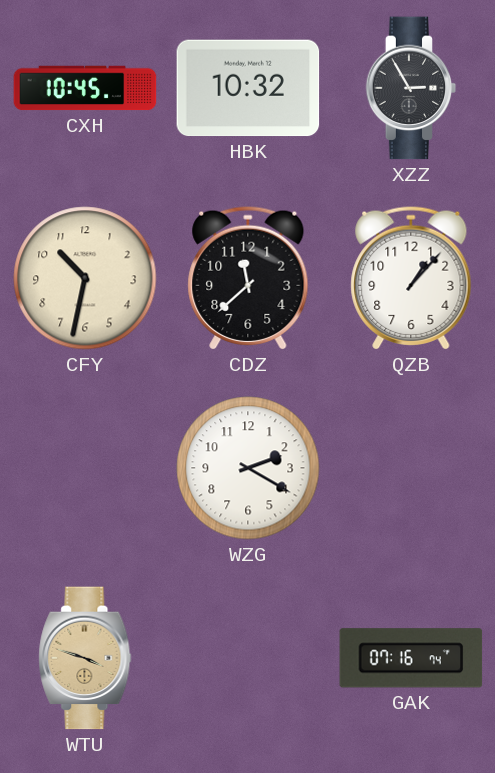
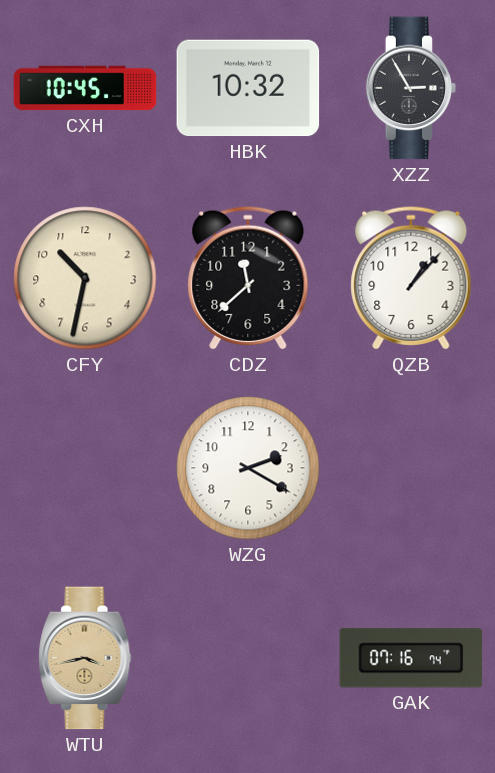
WTU: 3:48 -> 3:43
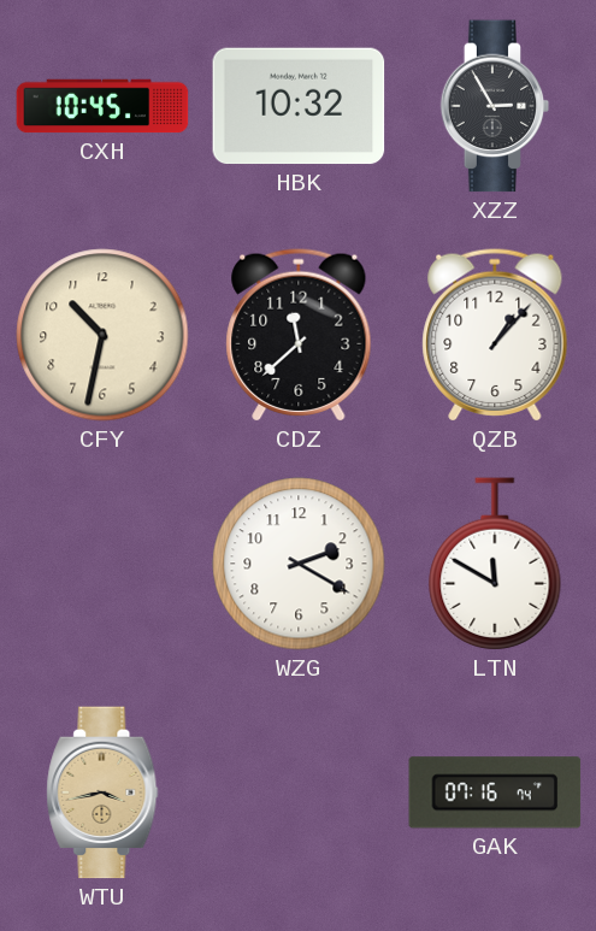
LTN: none -> 11:50
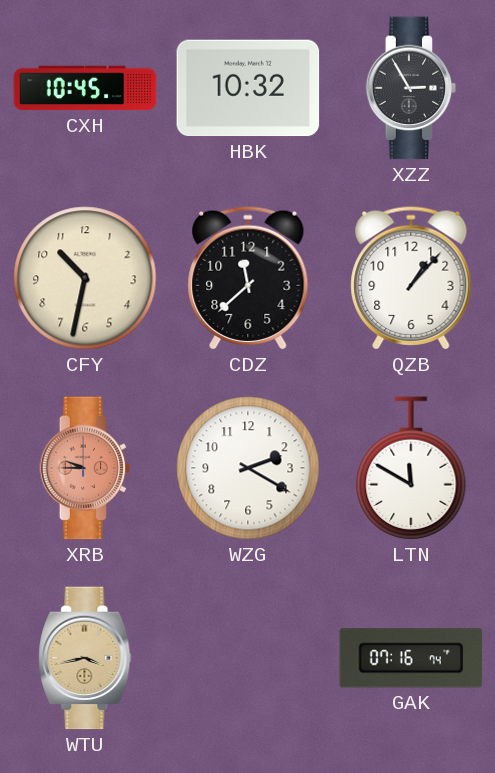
XRB: none -> 9:45
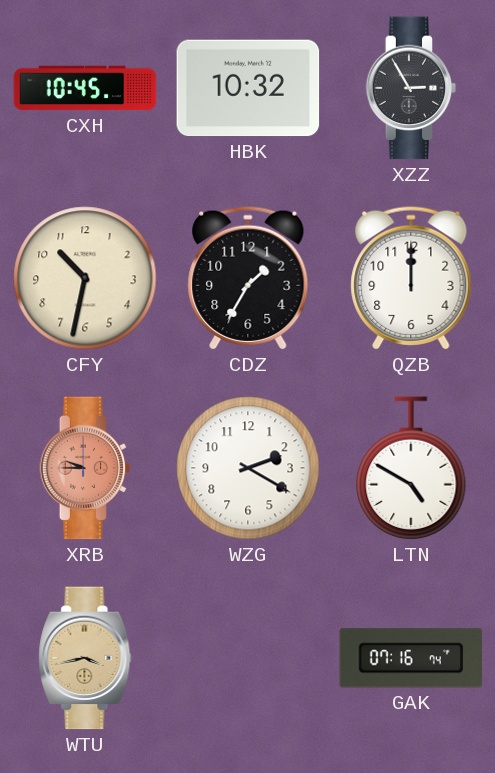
CDZ: 11:38 -> 1:35
QZB: 1:07 -> 12:00
LTN: 11:50 -> 4:50
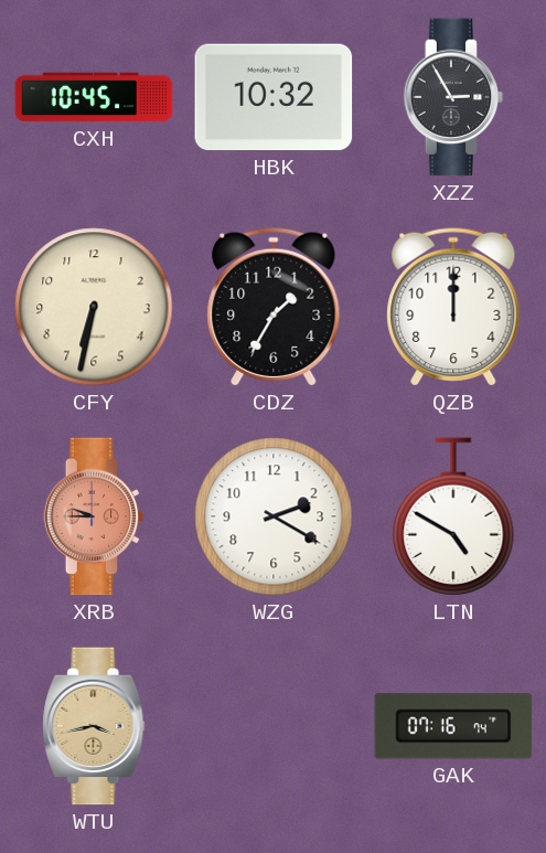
CFY: 10:32 -> 6:32
